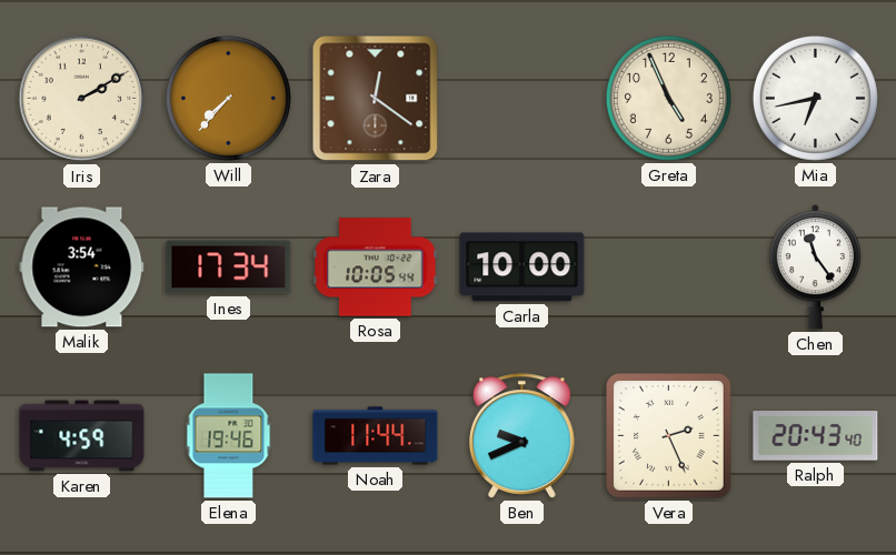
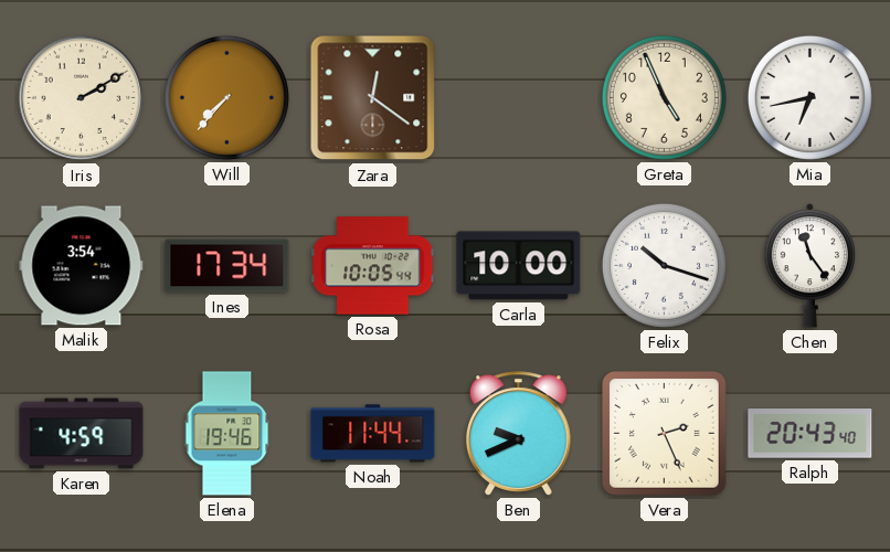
Felix: none -> 10:18
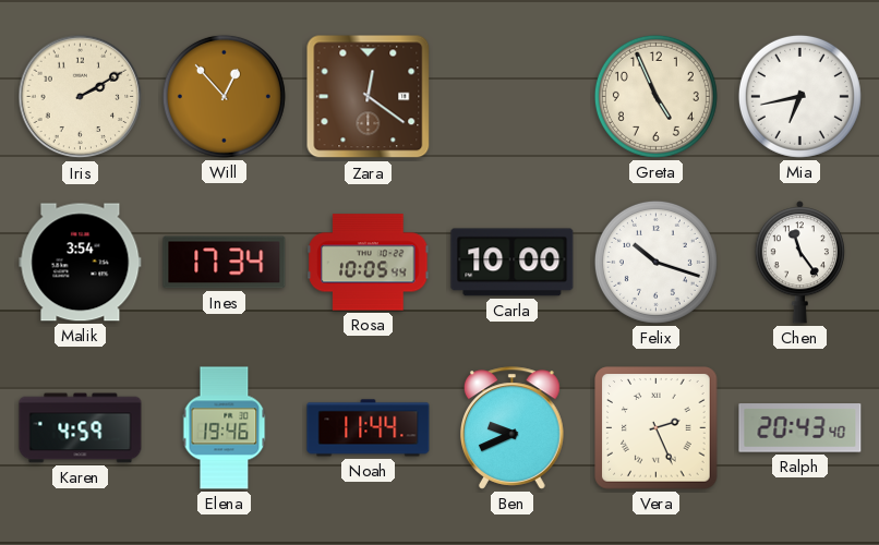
Will: 7:37 -> 12:53
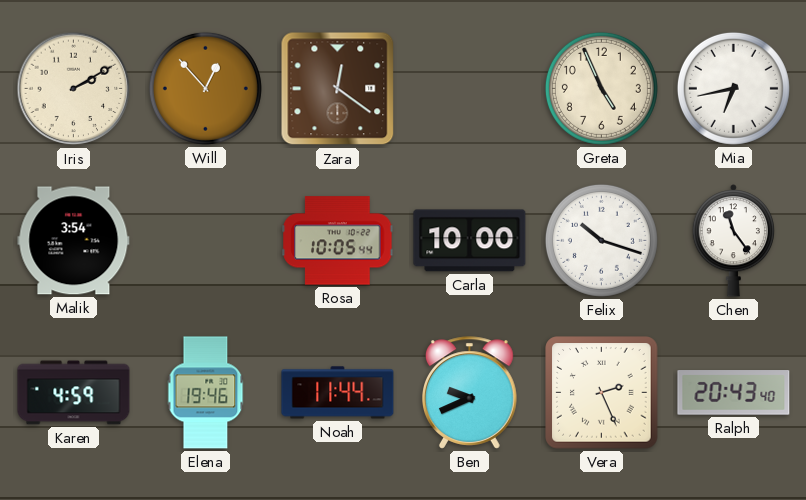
Ines: 17:34 -> none
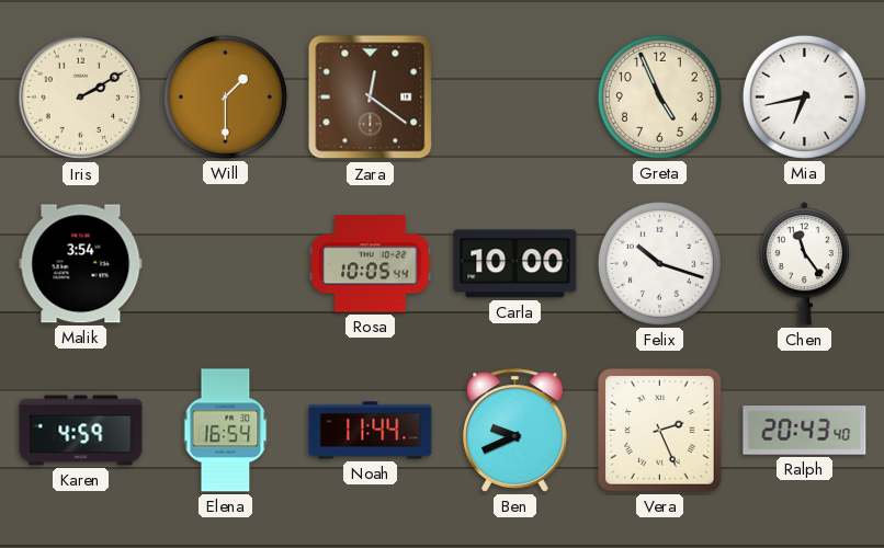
Will: 12:53 -> 1:30
Elena: 19:46 -> 16:54
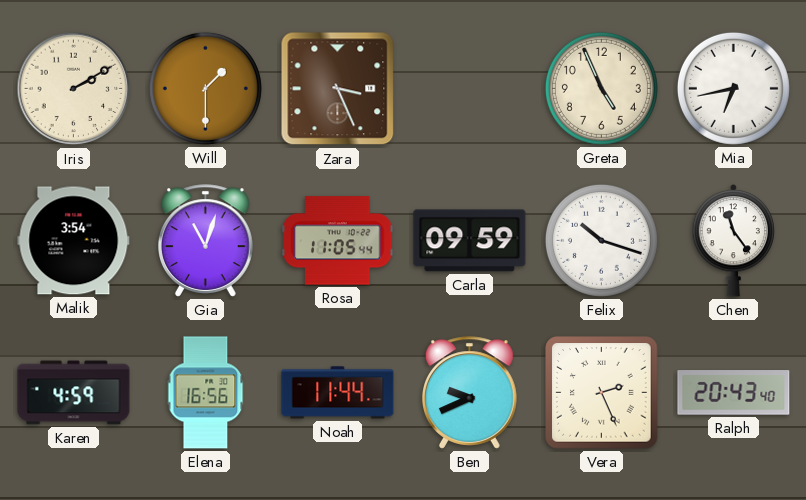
Zara: 12:21 -> 3:26
Gia: none -> 11:03
Rosa: 10:05 -> 11:05
Carla: 10:00 -> 09:59
Elena: 16:54 -> 16:56
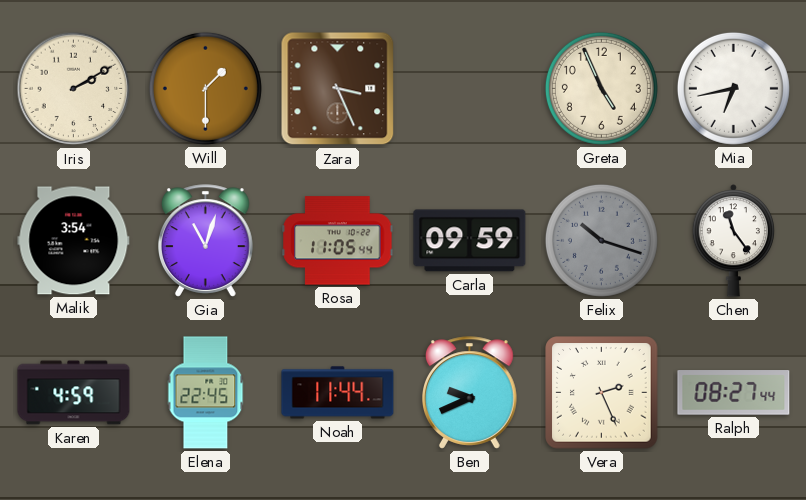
Felix dial: white -> grey
Elena: 16:56 -> 22:45
Ralph: 20:43 -> 08:27
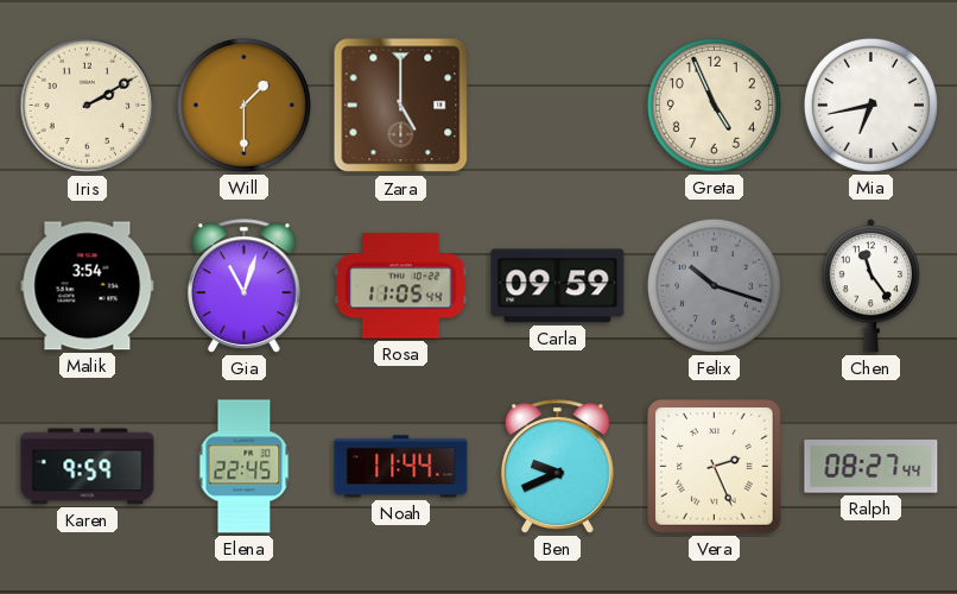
Zara: 3:26 -> 5:00
Karen: 4:59 -> 9:59
